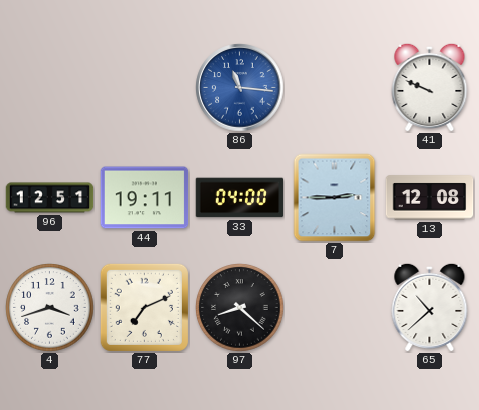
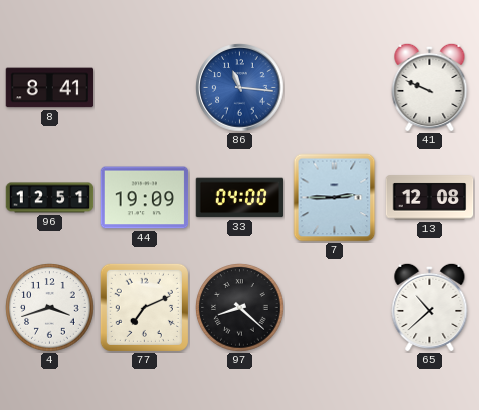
8: none -> 8:41
44: 19:11 -> 19:09
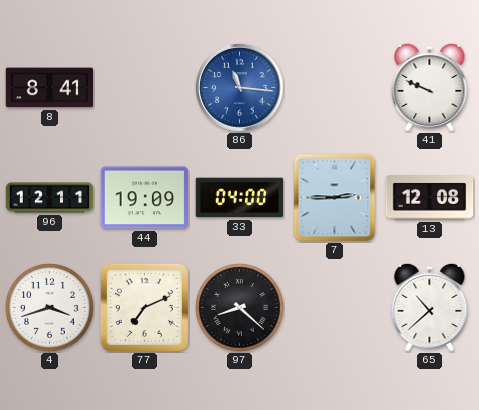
96: 12:51 -> 12:11
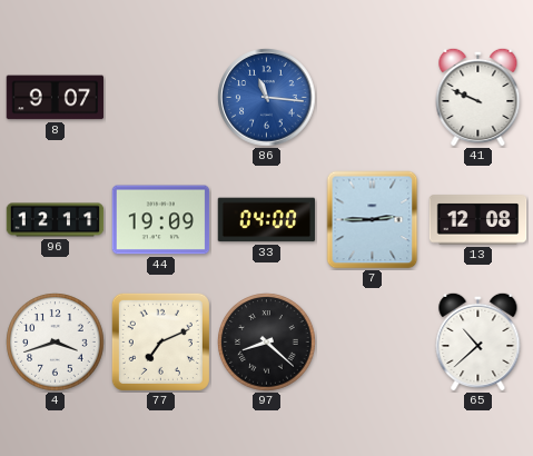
8: 8:41 -> 9:07
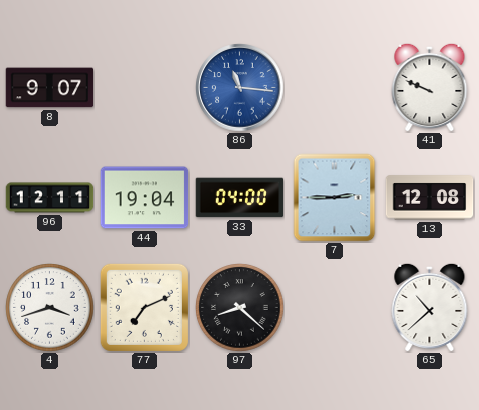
44: 19:09 -> 19:04
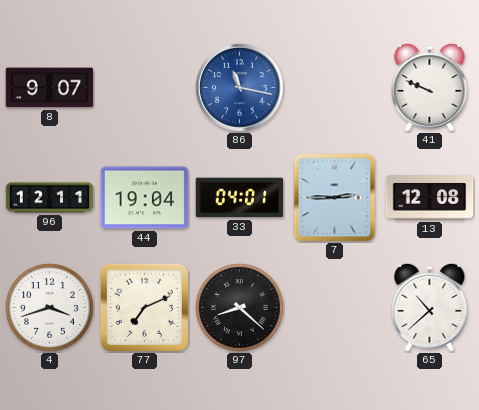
86: 11:16 -> 11:17
33: 04:00 -> 04:01
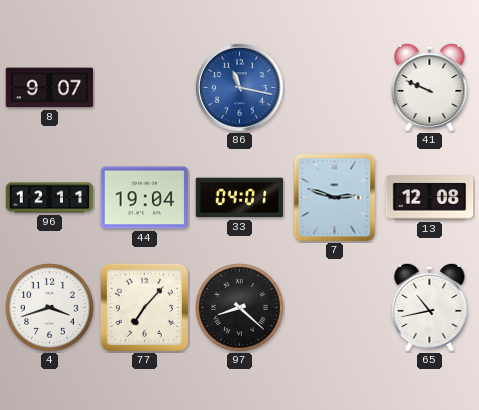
7: 2:45 -> 2:48
77: 7:11 -> 7:07
65: 10:38 -> 10:43
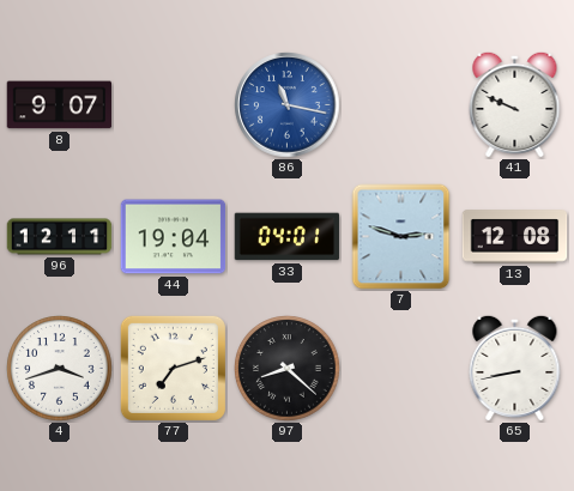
77: 7:07 -> 7:12
65: 10:43 -> 8:43
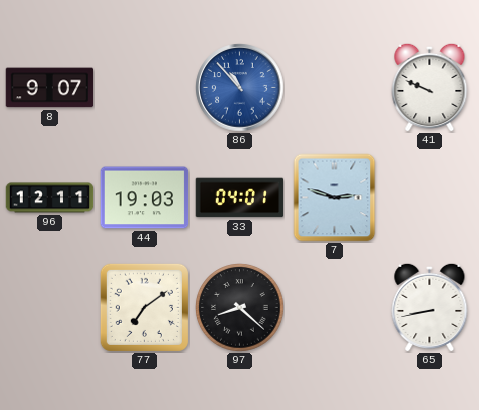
86: 11:17 -> 10:53
44: 19:04 -> 19:03
13: 12:08 -> none
4: 3:42 -> none
77: 7:12 -> 7:09
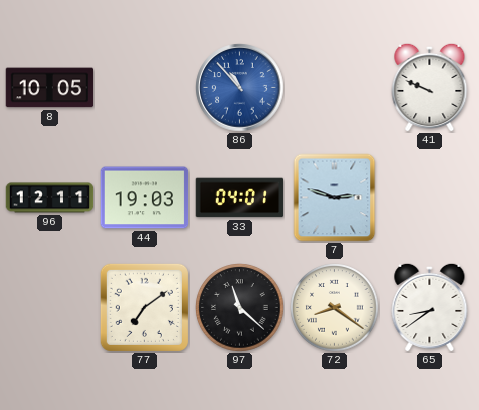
8: 9:07 -> 10:05
97: 8:22 -> 11:22
72: none -> 8:21
65: 8:43 -> 8:39
